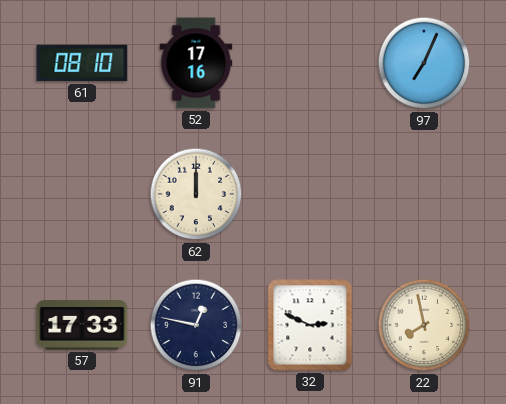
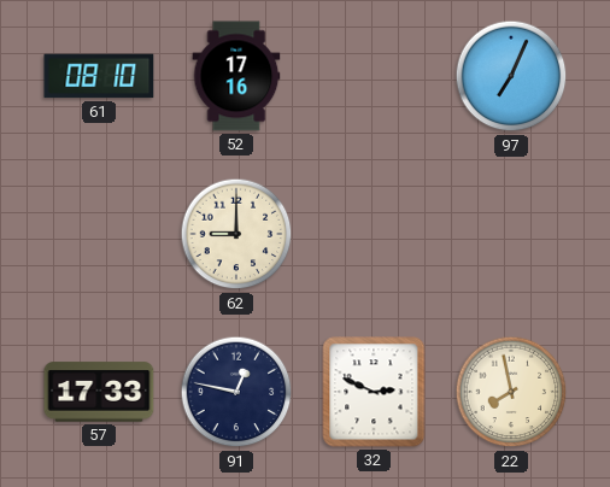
62: 12:00 -> 9:00
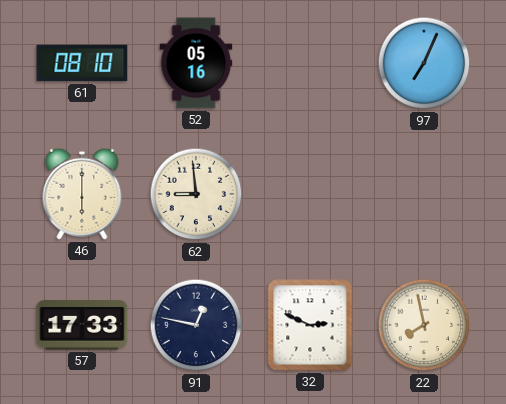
52: 17:16 -> 05:16
46: none -> 6:00
62: 9:00 -> 8:59
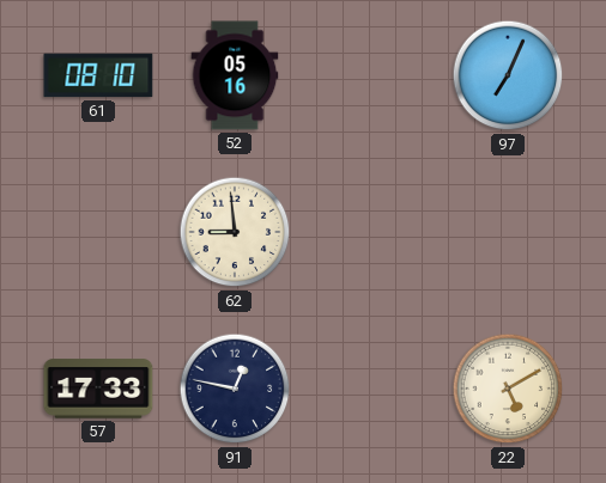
46: 6:00 -> none
32: 2:49 -> none
22: 7:58 -> 5:10
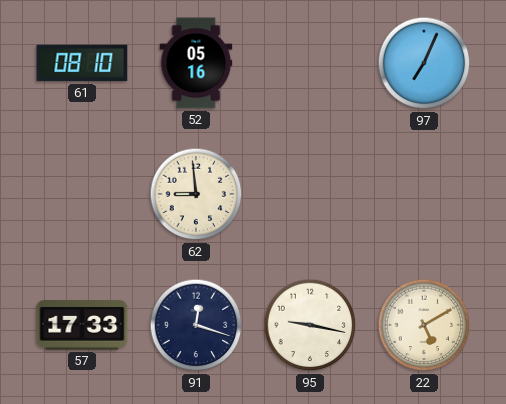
91: 12:47 -> 12:18
95: none -> 9:17
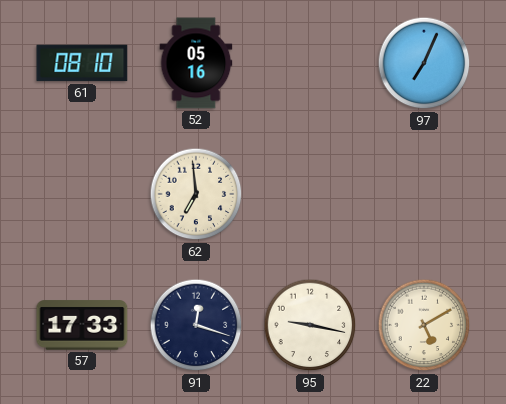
62: 8:59 -> 6:59
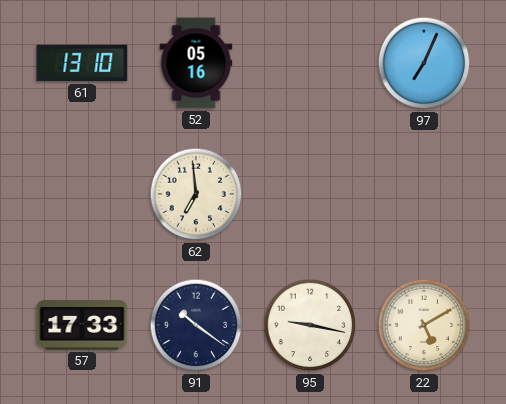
61: 08:10 -> 13:10
91: 12:18 -> 10:21
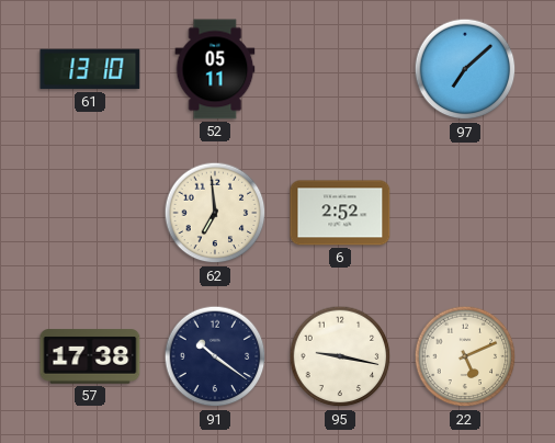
52: 05:16 -> 05:11
97: 7:04 -> 7:08
6: none -> 2:52
57: 17:33 -> 17:38
22: 5:10 -> 5:11
